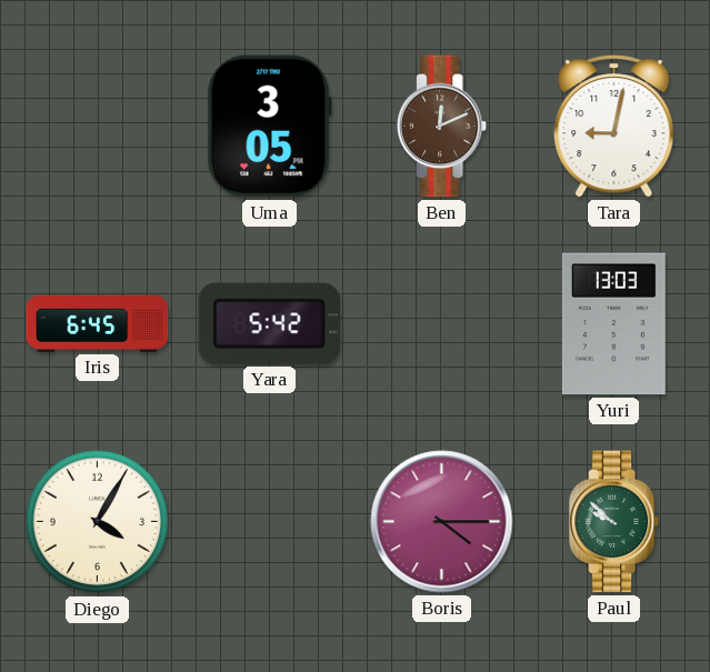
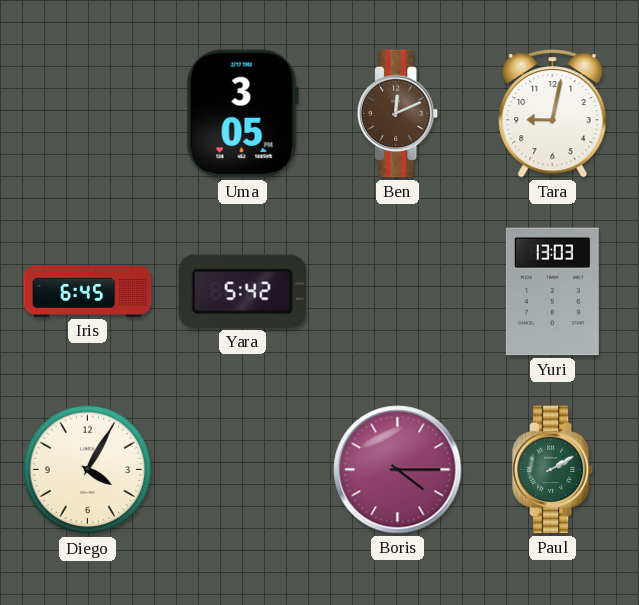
Paul: 9:52 -> 2:10
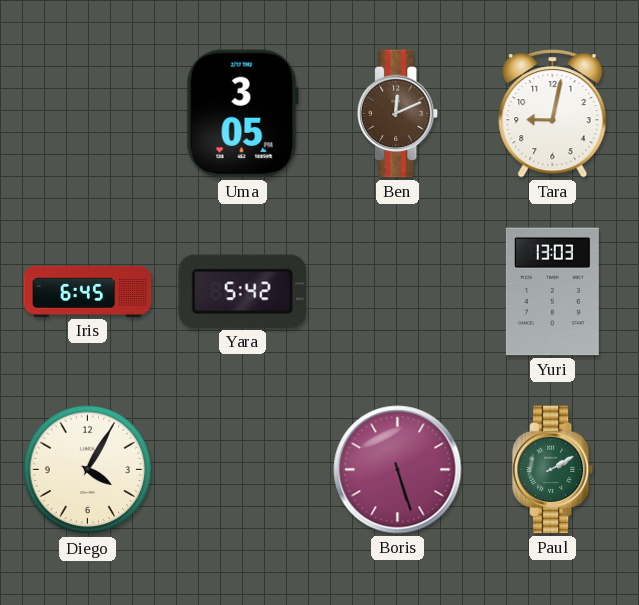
Boris: 4:15 -> 5:27
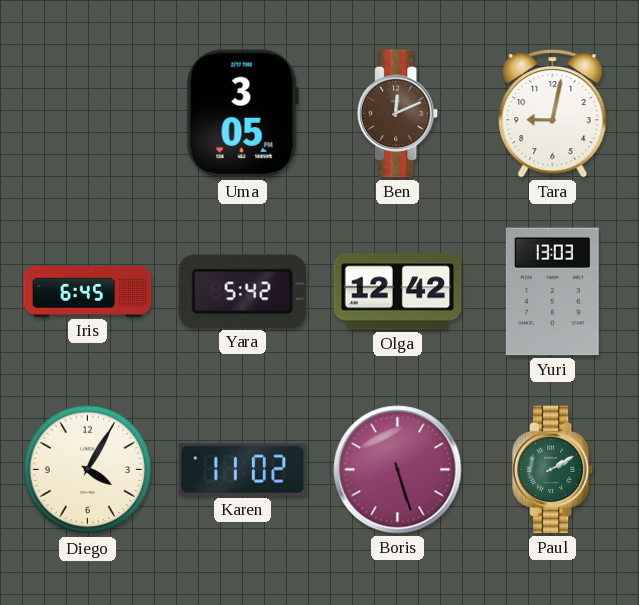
Olga: none -> 12:42
Karen: none -> 11:02
